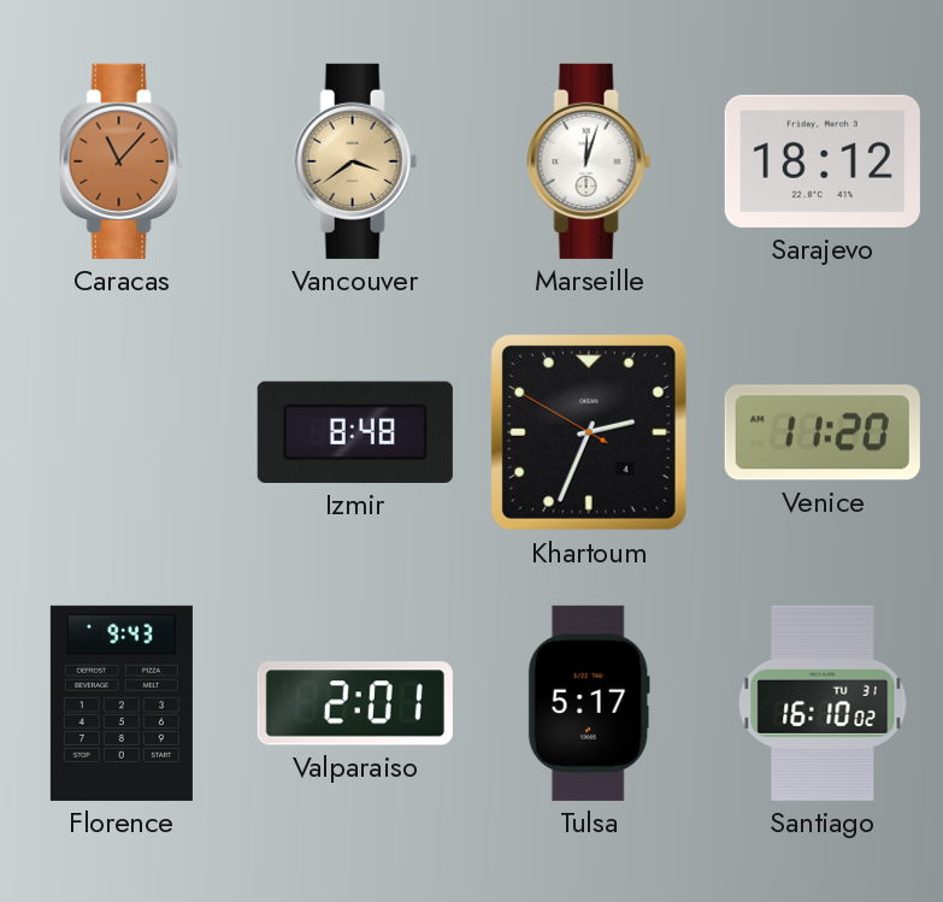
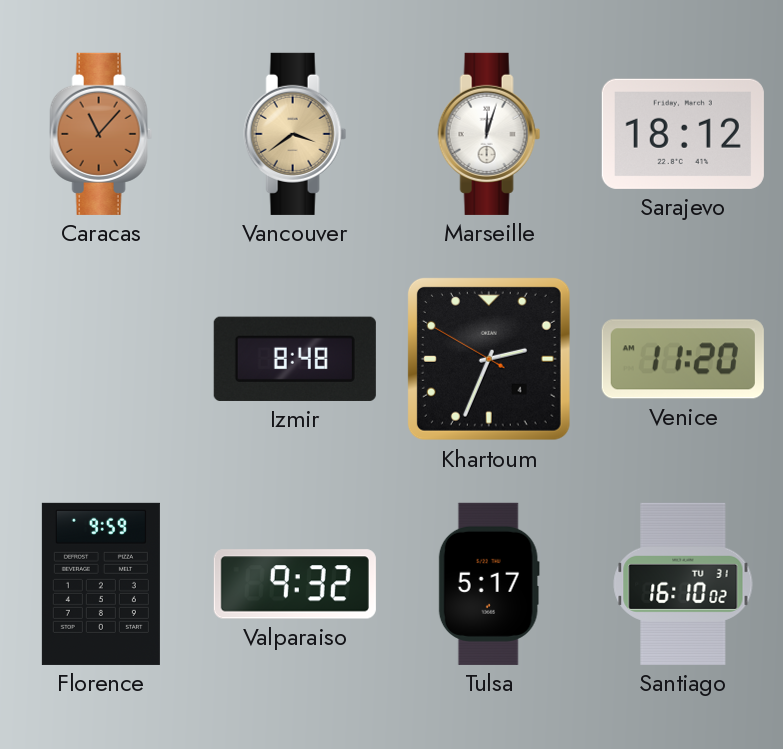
Florence: 9:43 -> 9:59
Valparaiso: 2:01 -> 9:32
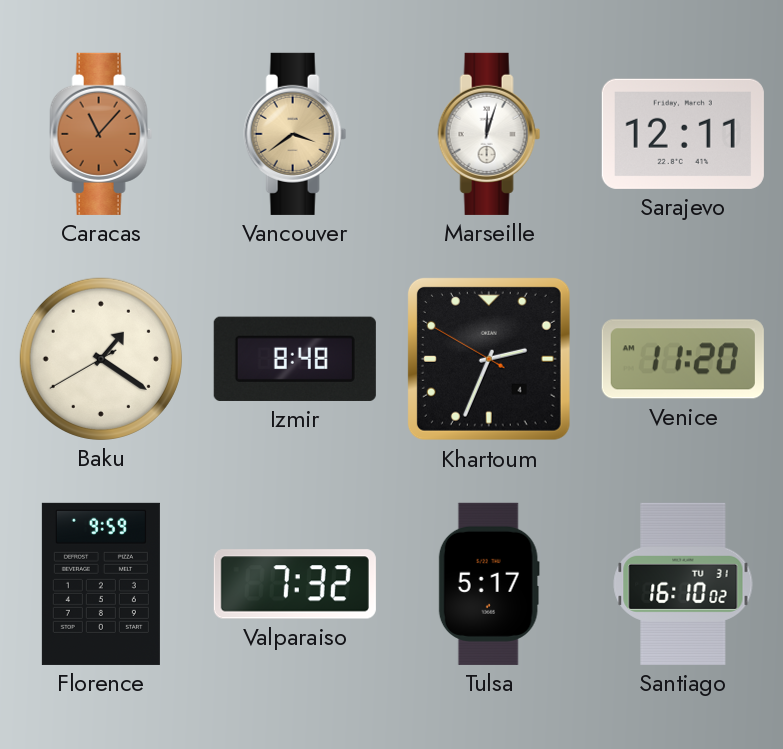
Sarajevo: 18:12 -> 12:11
Baku: none -> 1:20
Valparaiso: 9:32 -> 7:32
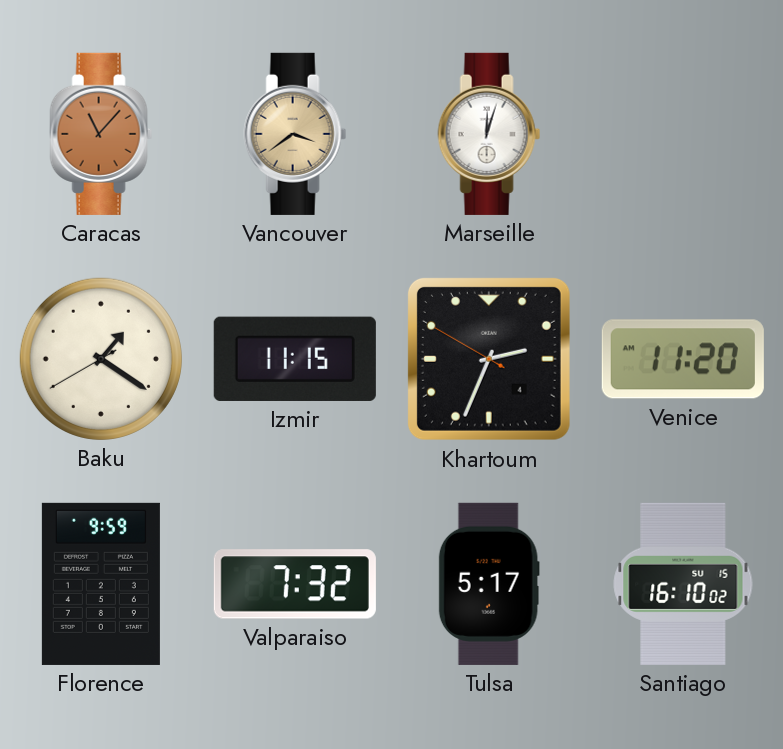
Sarajevo: 12:11 -> none
Izmir: 8:48 -> 11:15
Santiago date: TU 31 -> SU 15
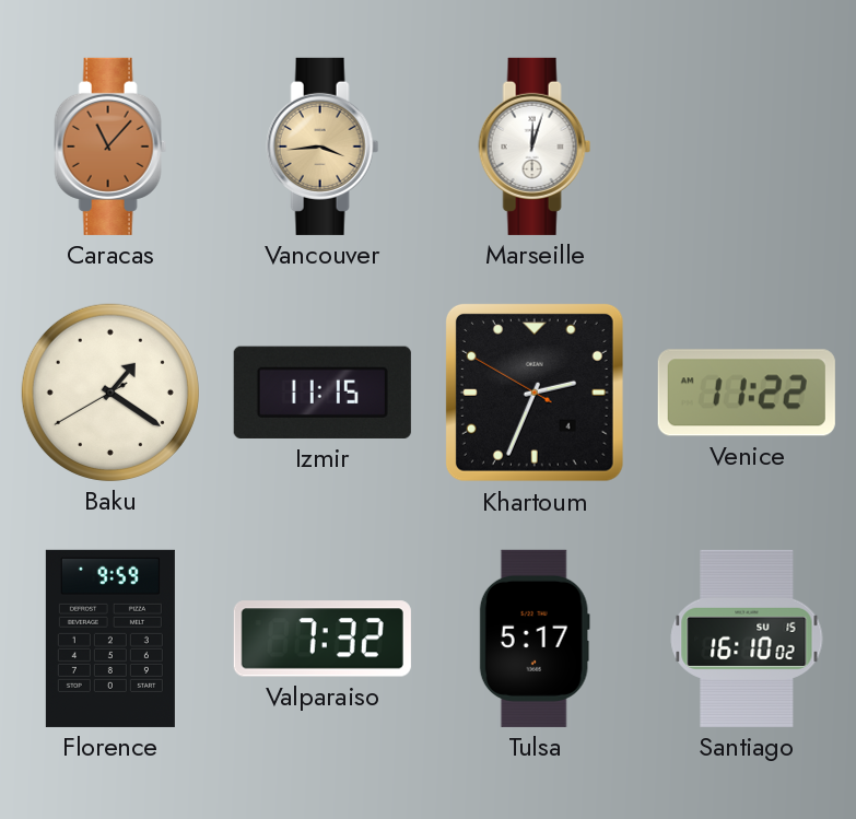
Vancouver: 3:39 -> 3:44
Venice: 11:20 -> 11:22
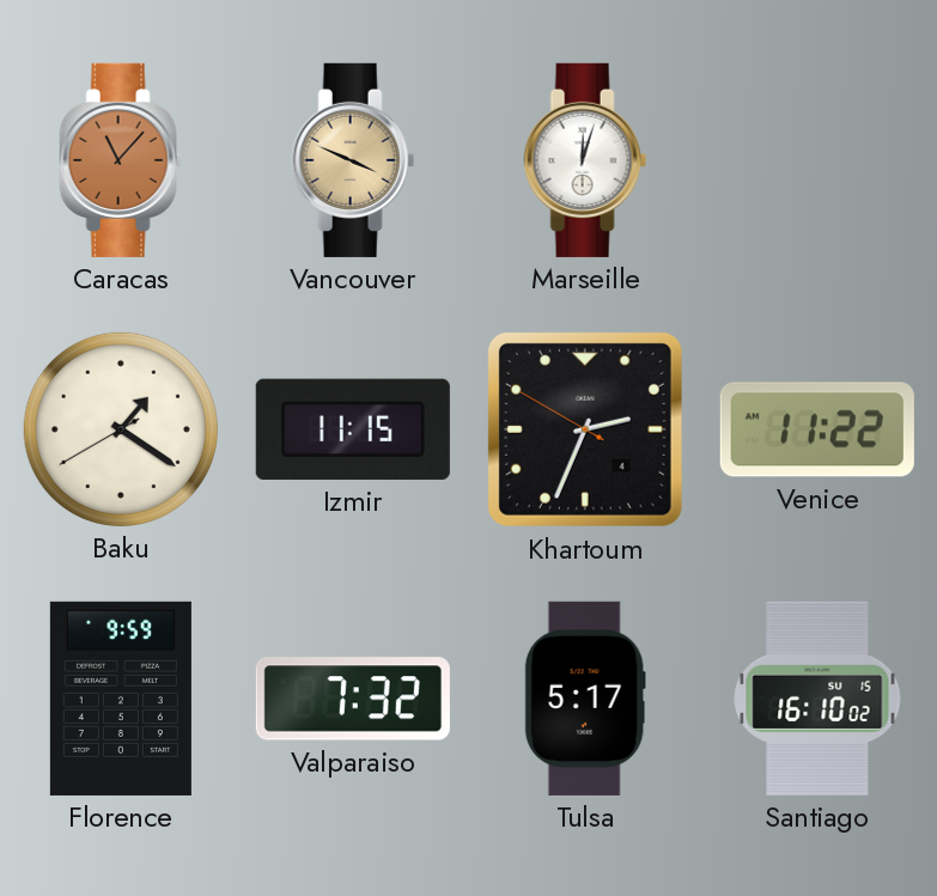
Vancouver: 3:44 -> 3:49
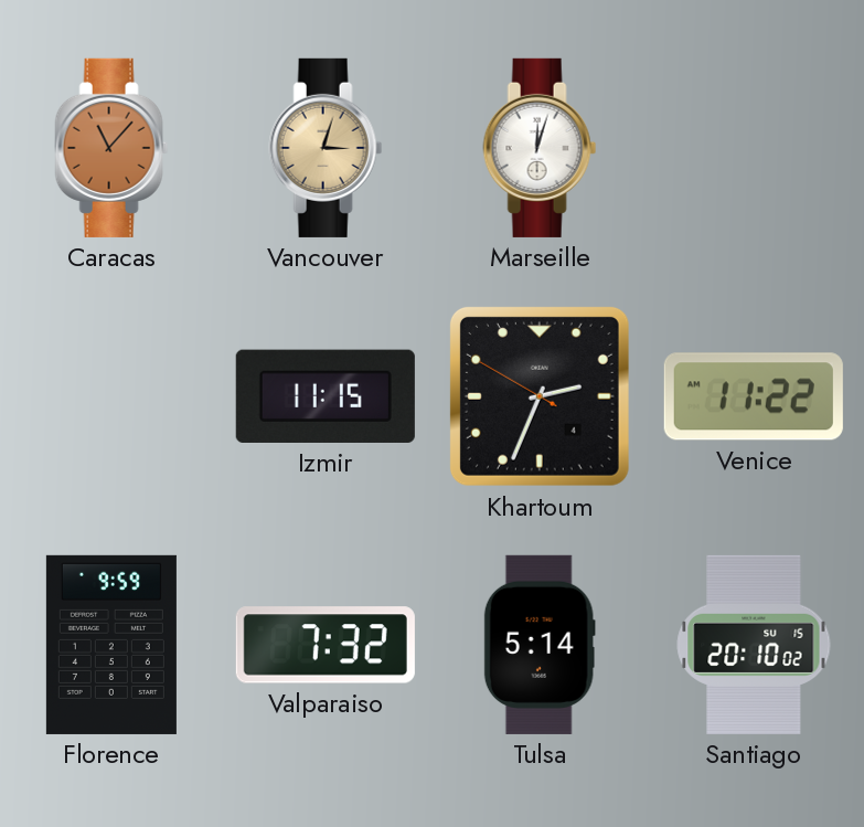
Vancouver: 3:49 -> 3:03
Baku: 1:20 -> none
Tulsa: 5:17 -> 5:14
Santiago: 16:10 -> 20:10
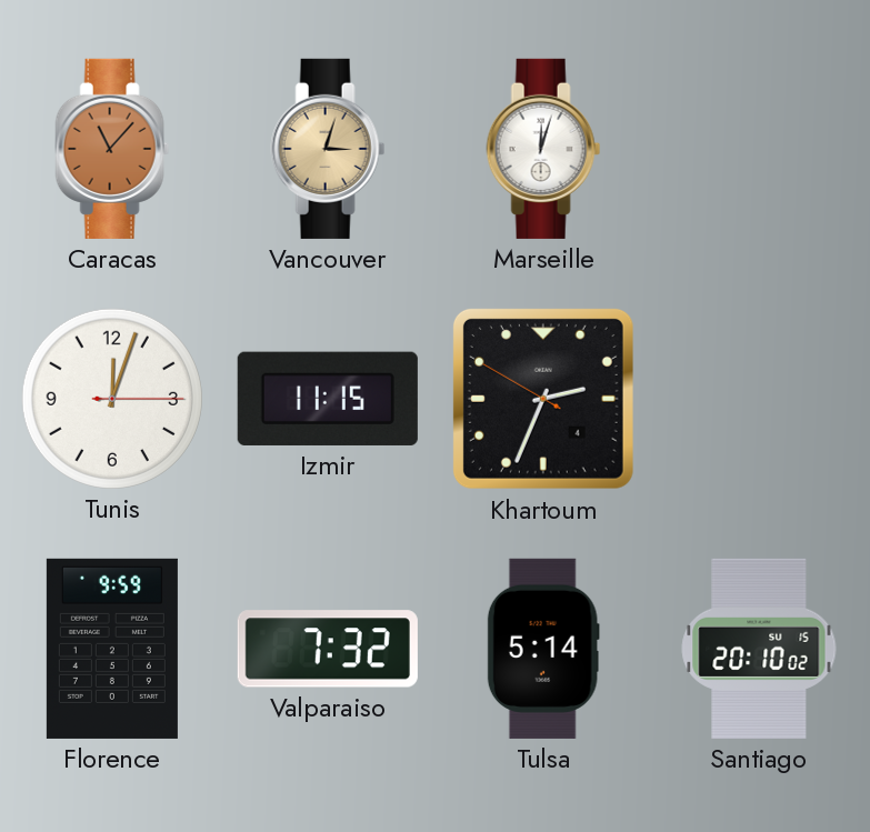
Tunis: none -> 12:03
Venice: 11:22 -> none
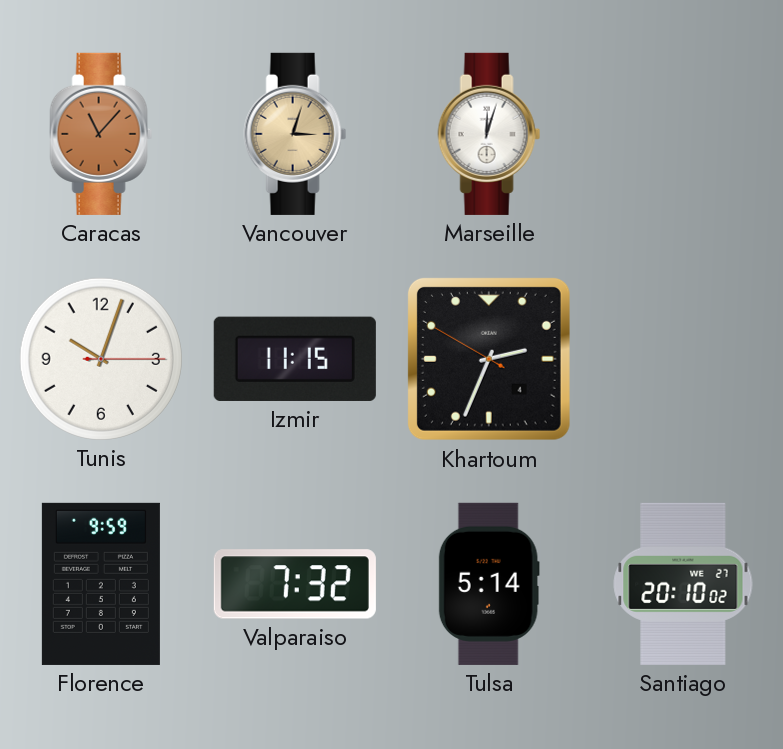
Tunis: 12:03 -> 10:03
Santiago date: SU 15 -> WE 27
